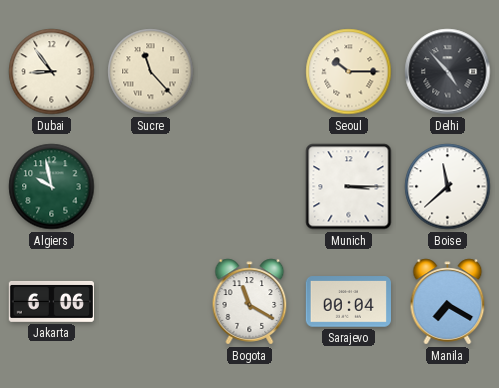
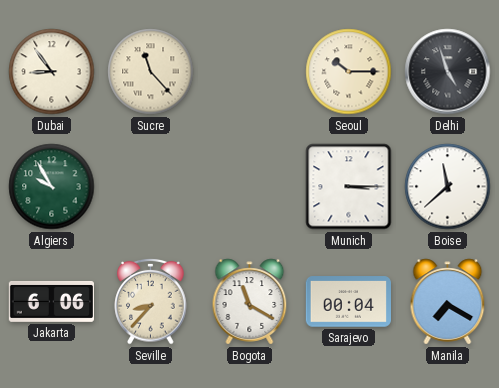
Delhi: 4:53 -> 4:57
Algiers: 9:58 -> 9:55
Seville: none -> 8:37
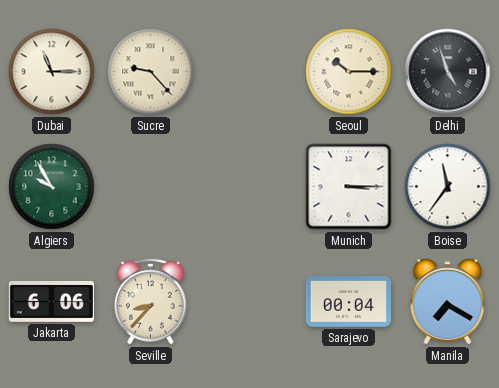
Dubai: 8:54 -> 11:15
Sucre: 11:23 -> 9:23
Boise: 11:38 -> 11:36
Bogota: 11:20 -> none
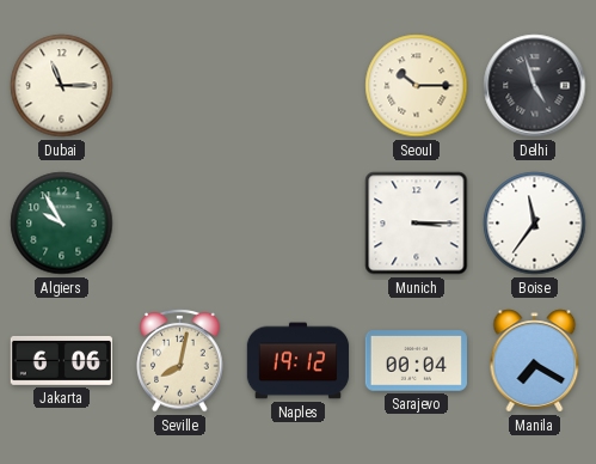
Sucre: 9:23 -> none
Seville: 8:37 -> 8:02
Naples: none -> 19:12
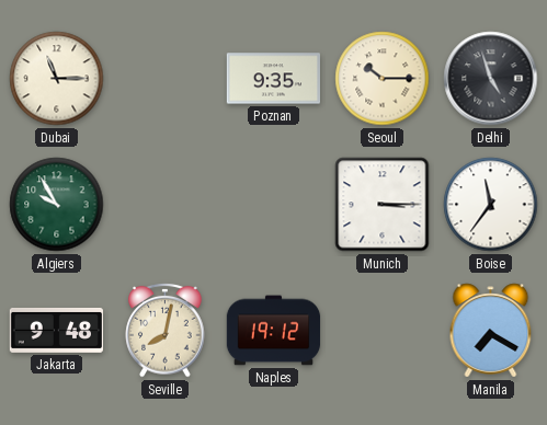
Poznan: none -> 9:35
Jakarta: 6:06 -> 9:48
Sarajevo: 00:04 -> none
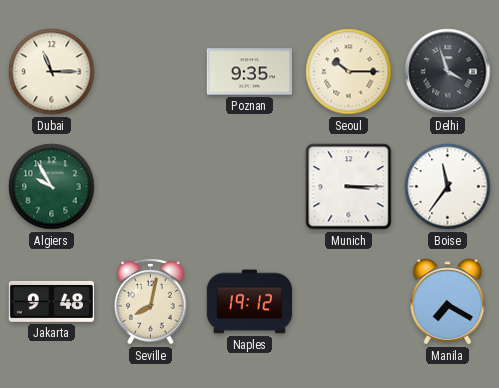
Delhi: 4:57 -> 3:57
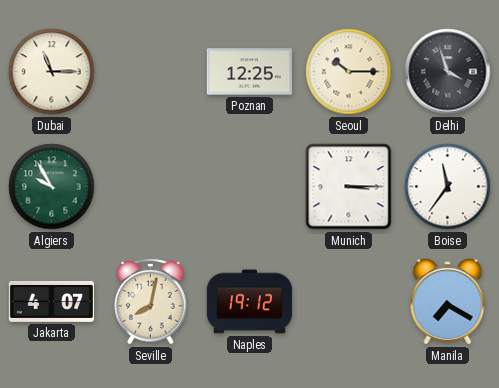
Poznan: 9:35 -> 12:25
Jakarta: 9:48 -> 4:07
